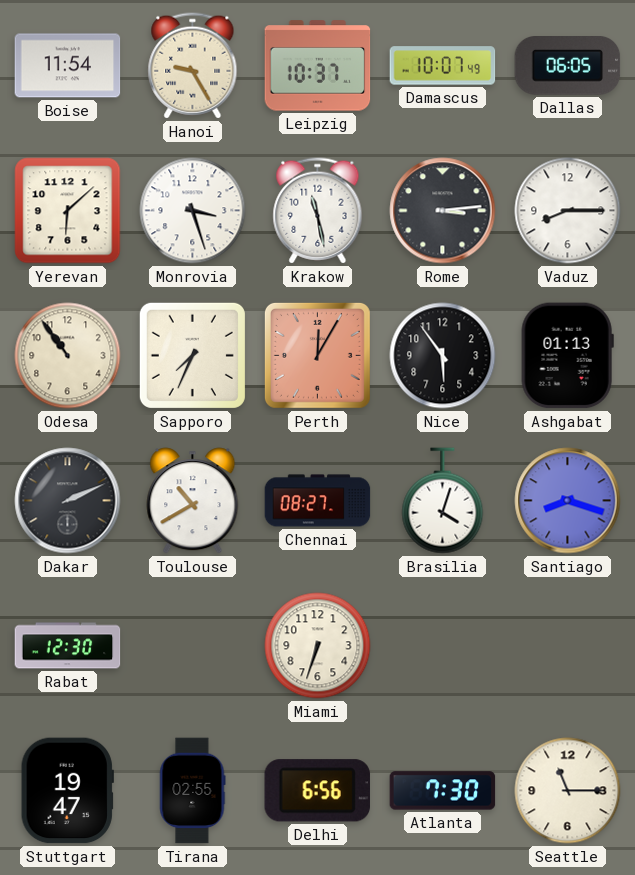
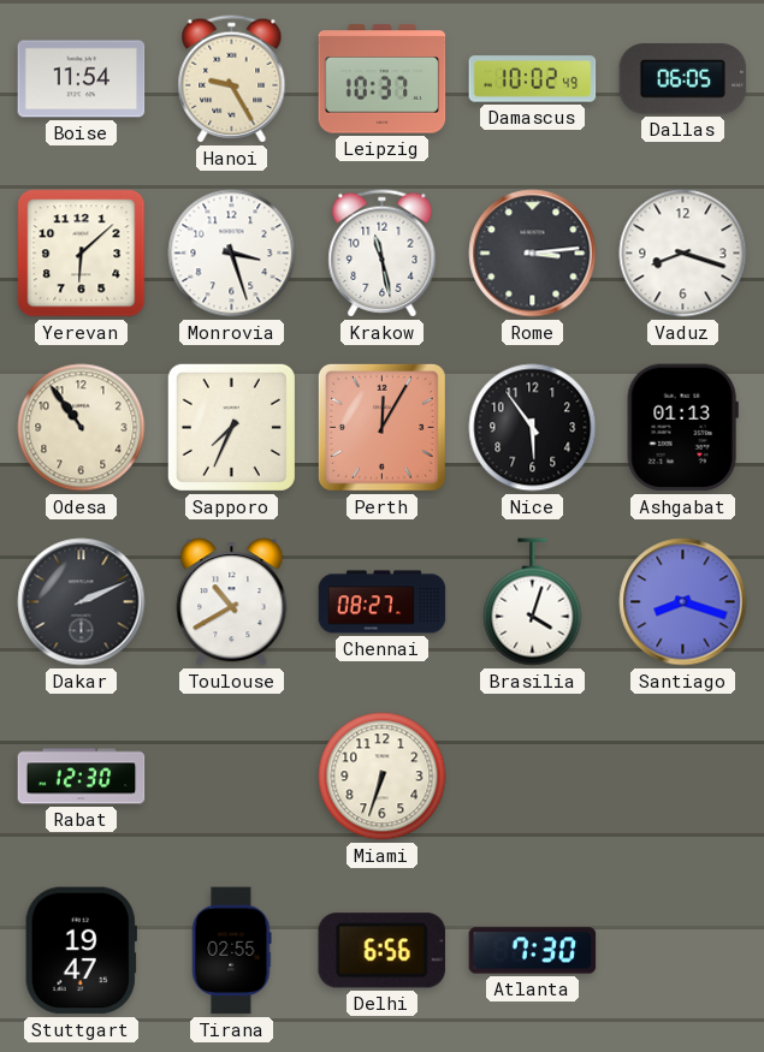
Damascus: 10:07 -> 10:02
Vaduz: 8:15 -> 8:18
Seattle: 11:15 -> none
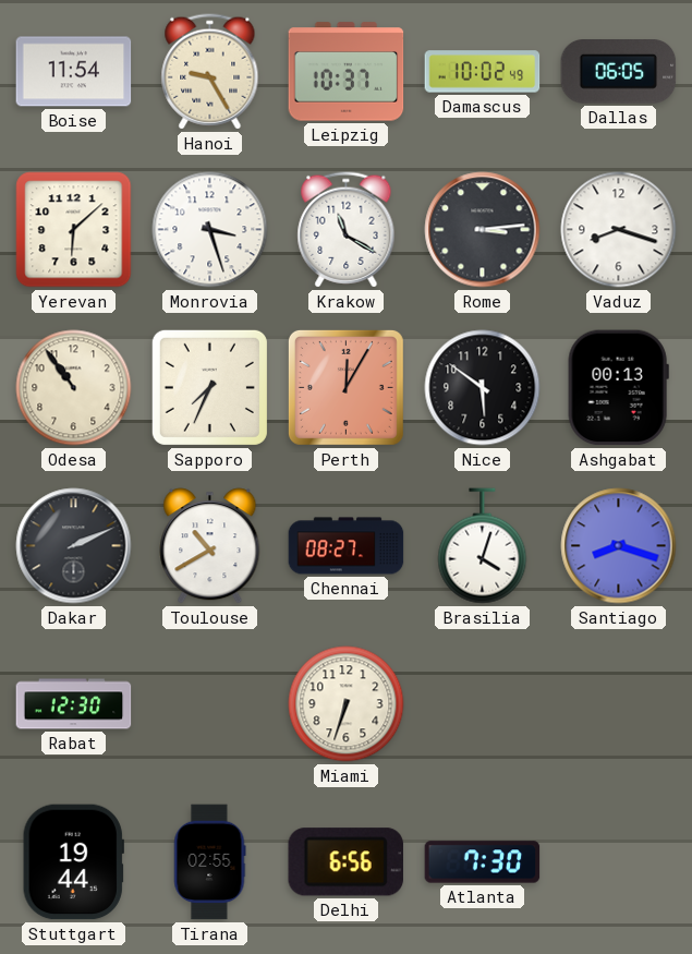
Krakow: 11:28 -> 11:20
Nice: 5:54 -> 5:51
Ashgabat: 01:13 -> 00:13
Stuttgart: 19:47 -> 19:44
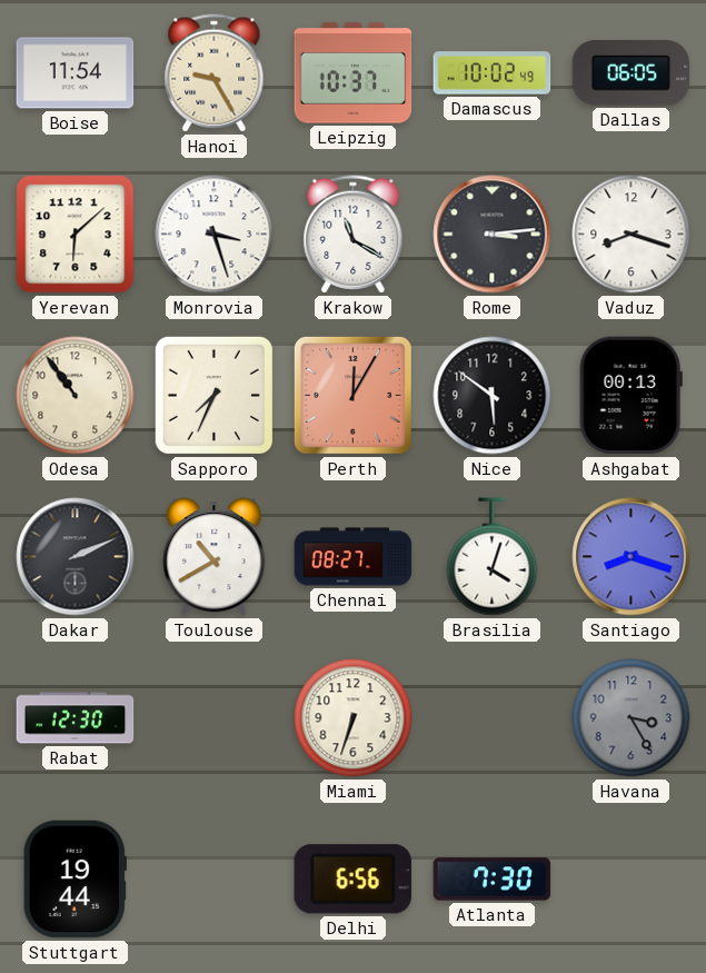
Havana: none -> 3:25
Tirana: 02:55 -> none
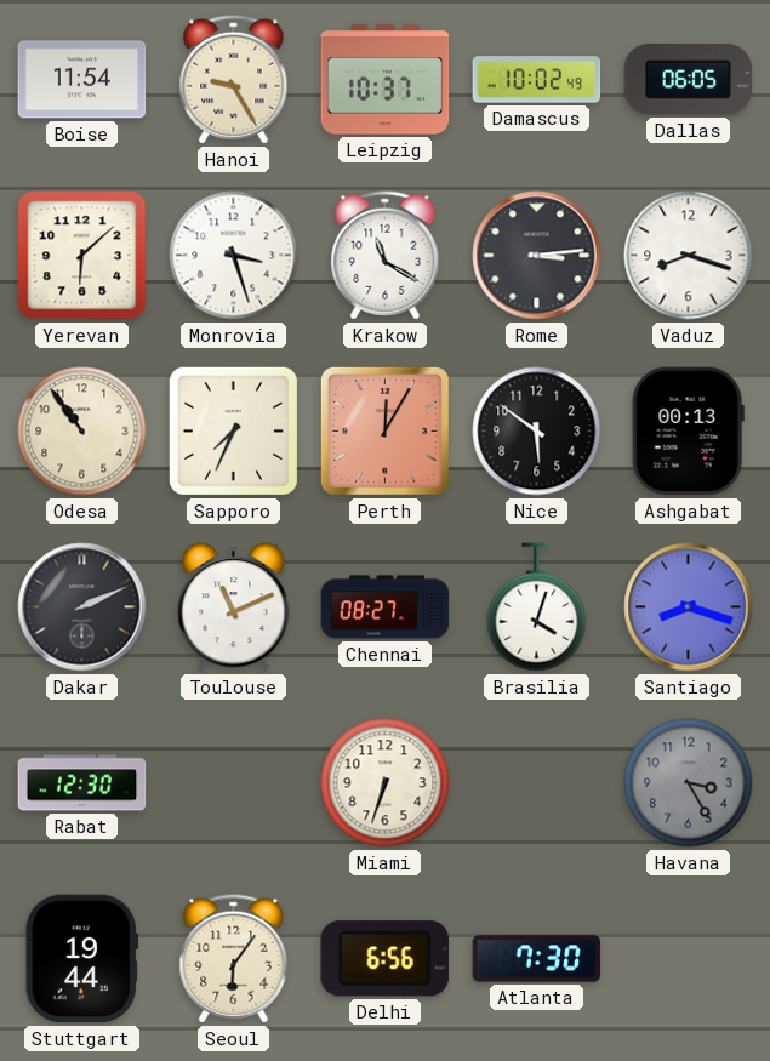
Toulouse: 10:40 -> 11:11
Seoul: none -> 6:06
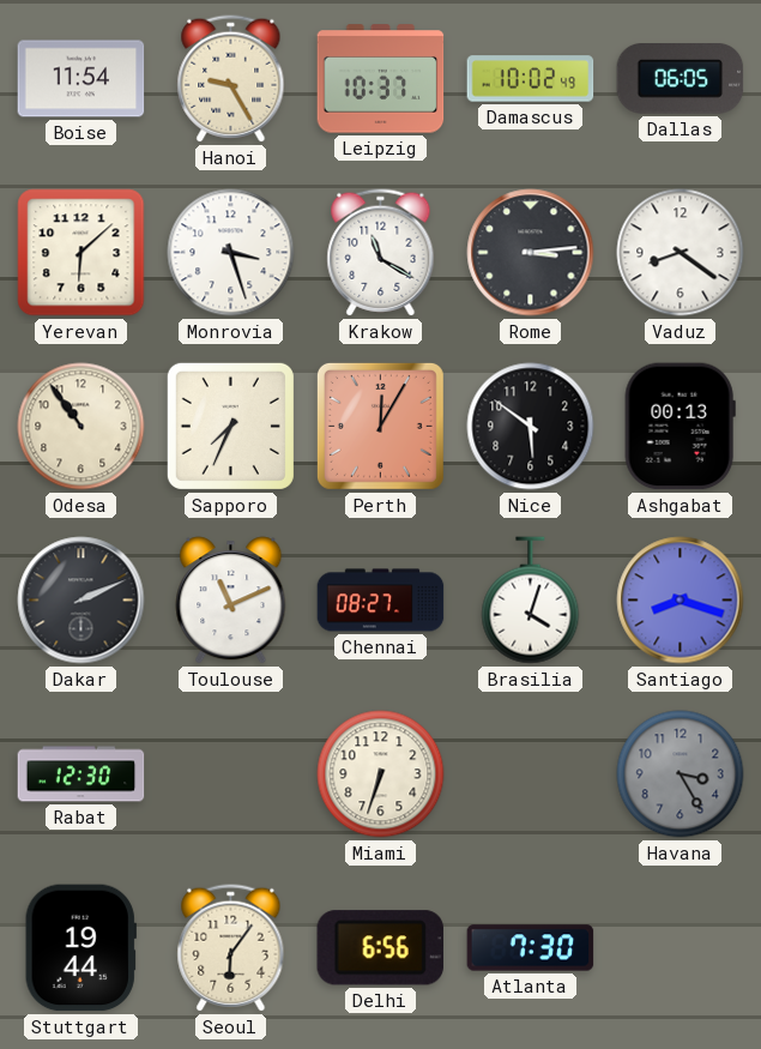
Vaduz: 8:18 -> 8:21
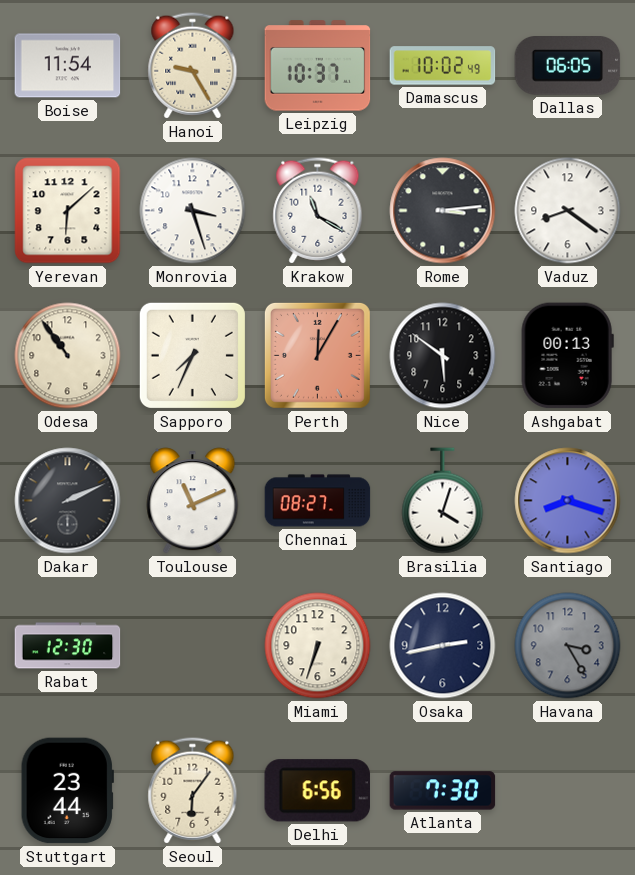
Osaka: none -> 2:43
Stuttgart: 19:44 -> 23:44
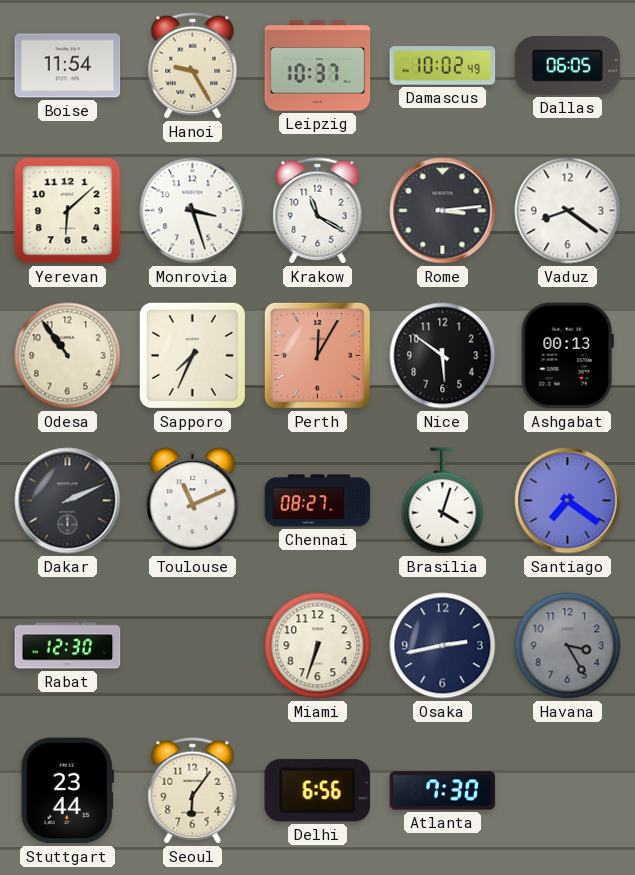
Santiago: 8:18 -> 7:21
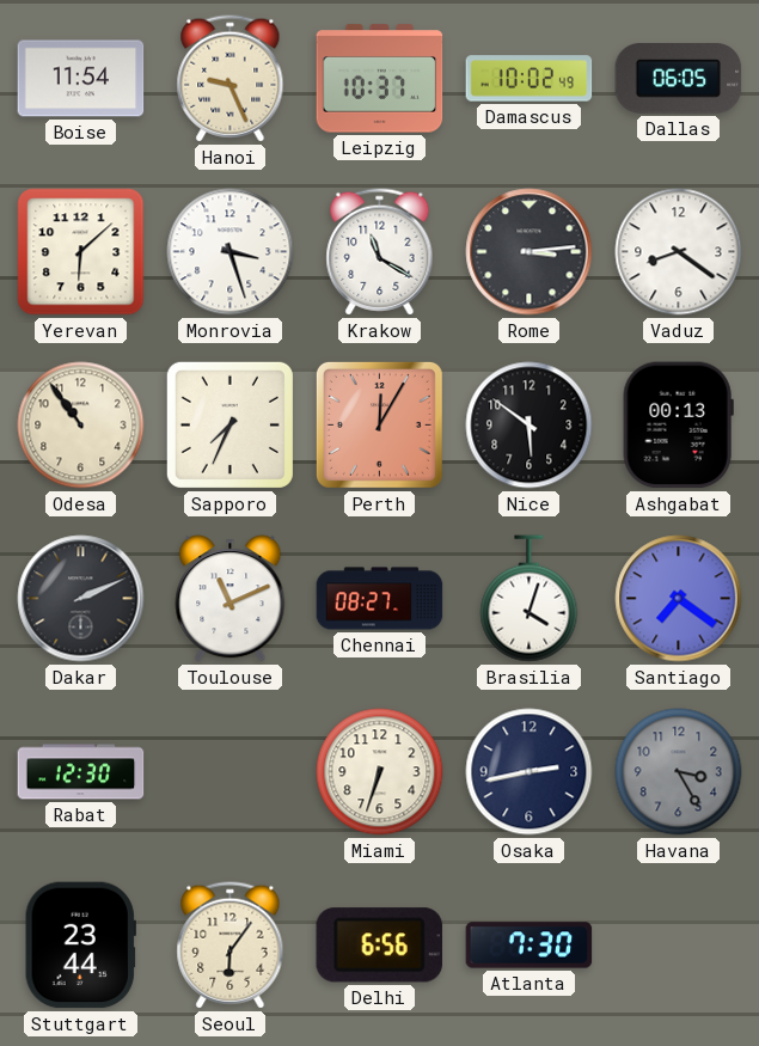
Hanoi: 9:25 -> 9:26
